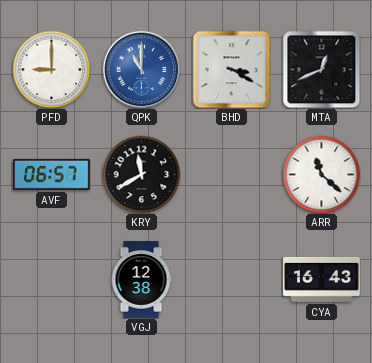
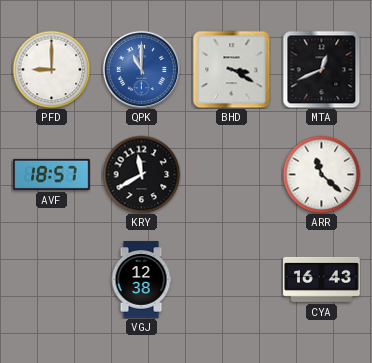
AVF: 06:57 -> 18:57
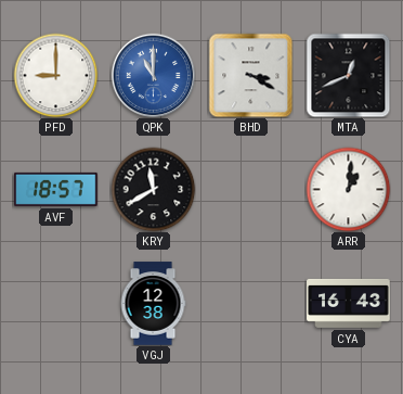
ARR: 11:22 -> 1:01
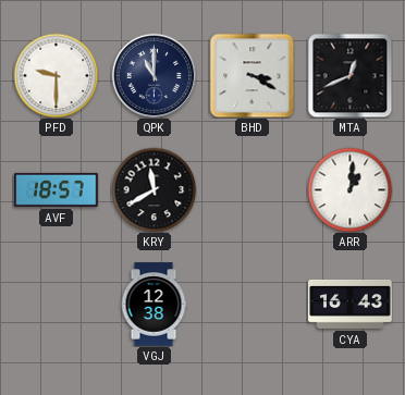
PFD: 9:00 -> 9:30
QPK dial: blue -> navy
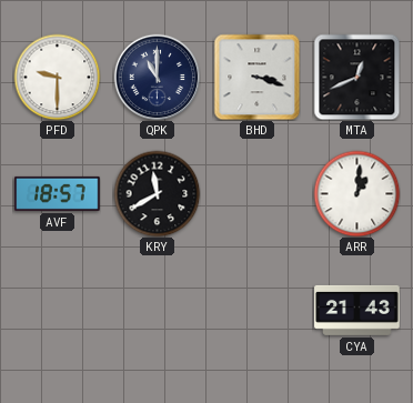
BHD: 3:20 -> 3:18
VGJ: 12:38 -> none
CYA: 16:43 -> 21:43
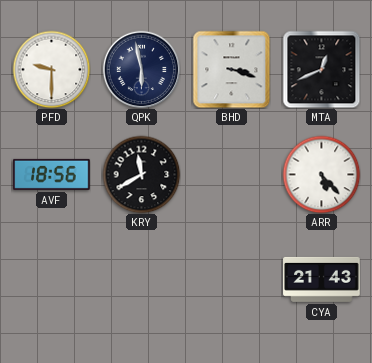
QPK: 11:00 -> 5:58
AVF: 18:57 -> 18:56
ARR: 1:01 -> 5:23
